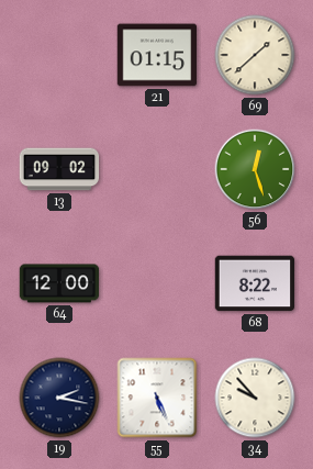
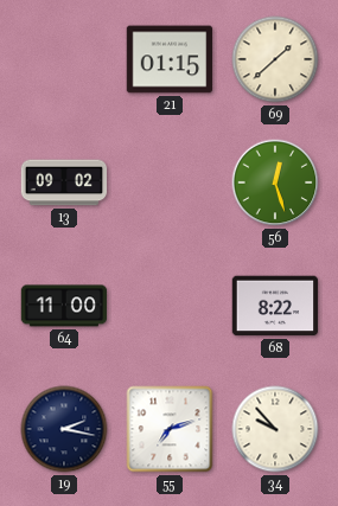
64: 12:00 -> 11:00
55: 5:26 -> 7:12
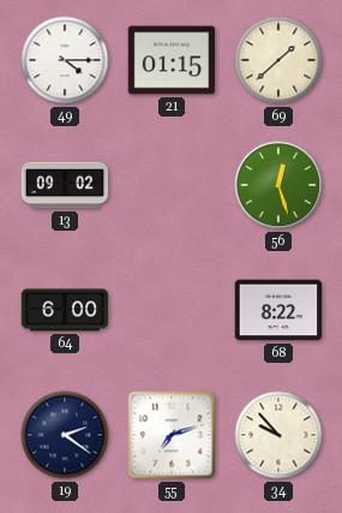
49: none -> 4:15
64: 11:00 -> 6:00
19: 2:17 -> 2:21
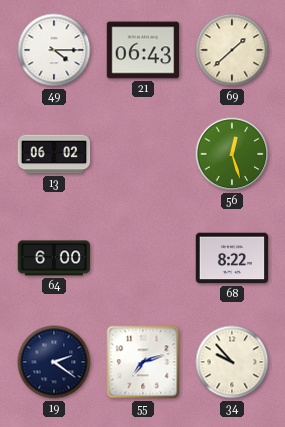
21: 01:15 -> 06:43
13: 09:02 -> 06:02
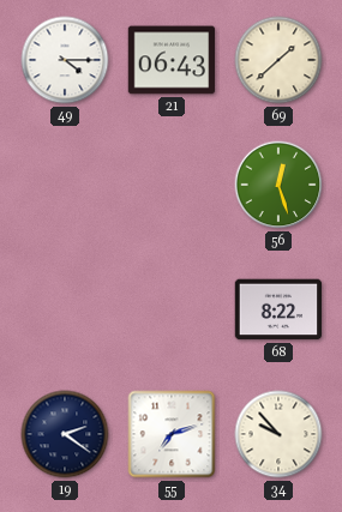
13: 06:02 -> none
64: 6:00 -> none
